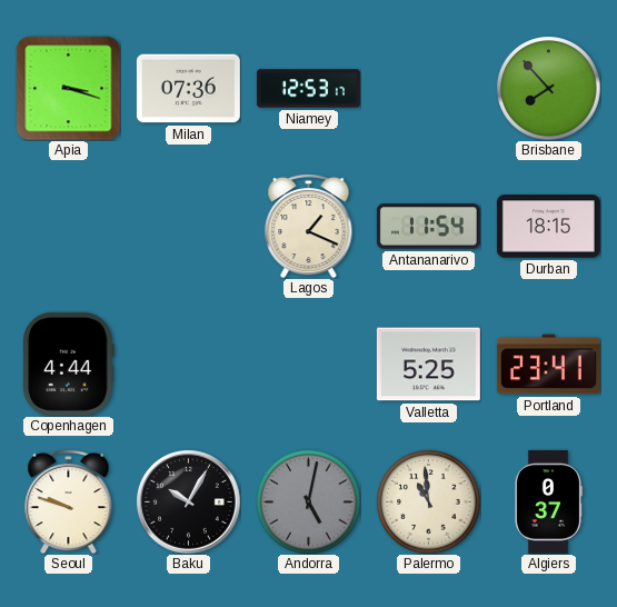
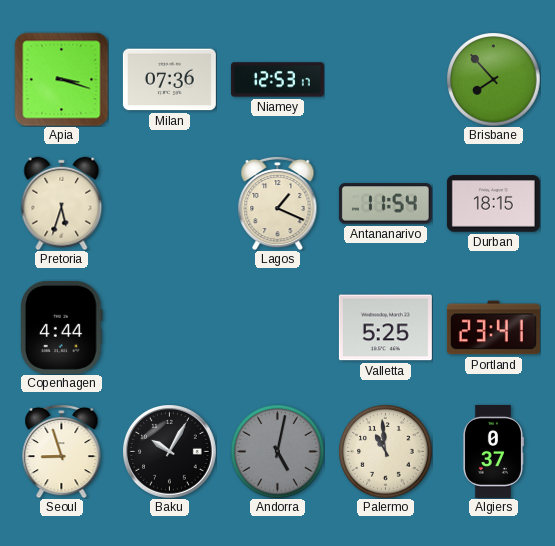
Pretoria: none -> 5:33
Seoul: 9:48 -> 8:57
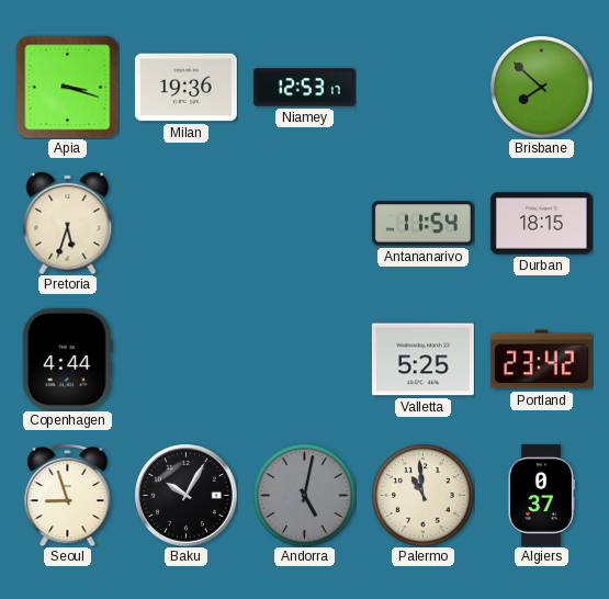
Milan: 07:36 -> 19:36
Brisbane: 7:53 -> 7:52
Lagos: 1:19 -> none
Portland: 23:41 -> 23:42
